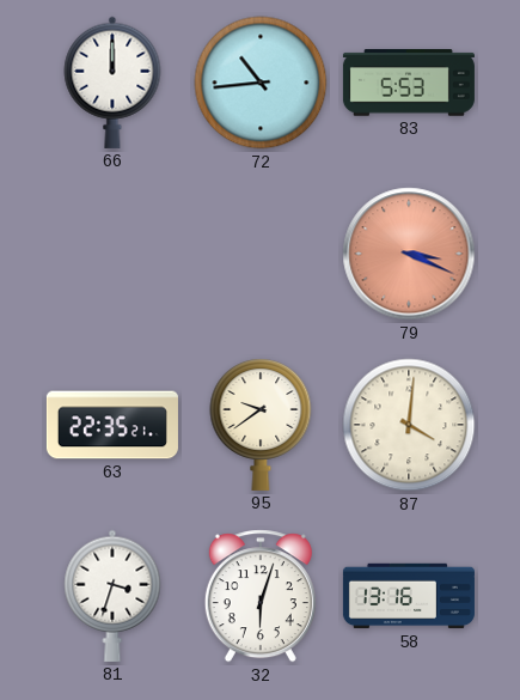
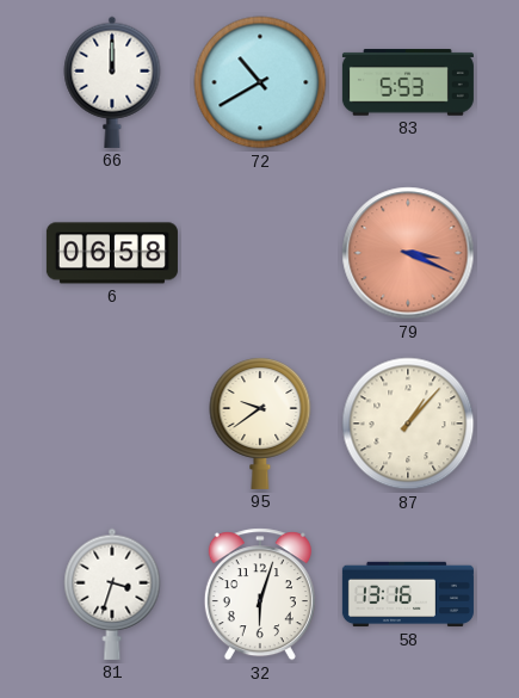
72: 10:44 -> 10:40
6: none -> 06:58
63: 22:35 -> none
87: 4:01 -> 1:07
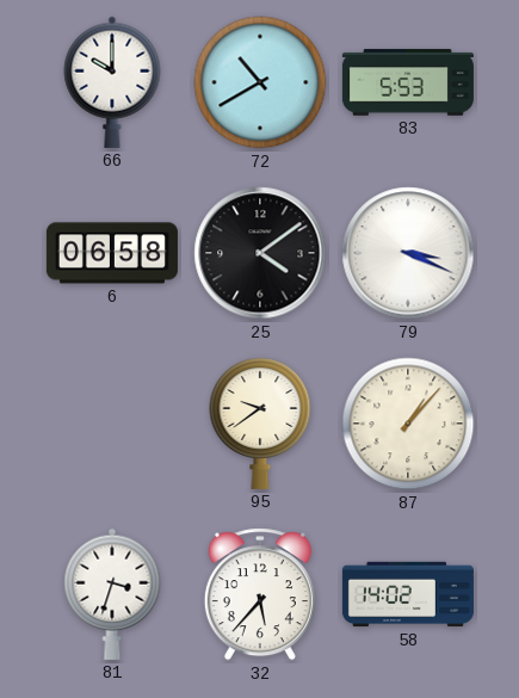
66: 12:00 -> 10:00
25: none -> 4:09
79 dial: salmon -> white
32: 6:03 -> 5:37
58: 13:16 -> 14:02
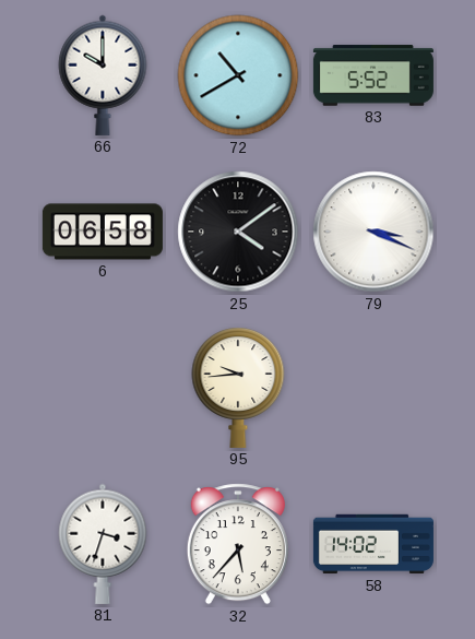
83: 5:53 -> 5:52
95: 9:39 -> 9:44
87: 1:07 -> none
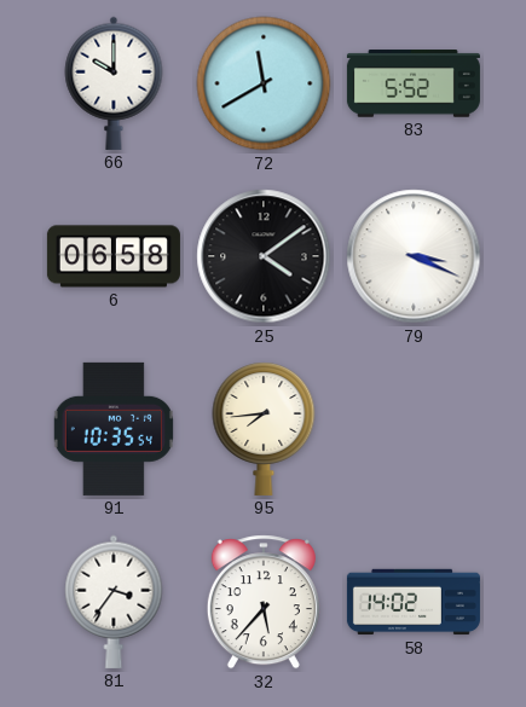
72: 10:40 -> 11:40
91: none -> 10:35
95: 9:44 -> 7:44
81: 3:33 -> 3:36
